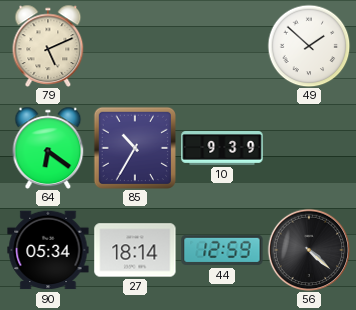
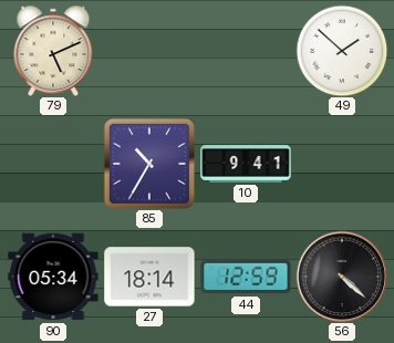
64: 6:21 -> none
10: 9:39 -> 9:41
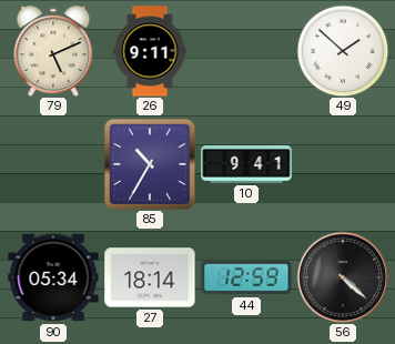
26: none -> 9:11
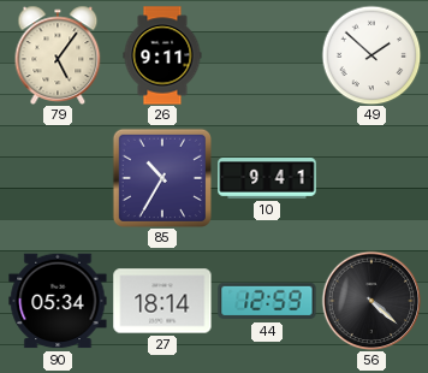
79: 5:11 -> 5:06
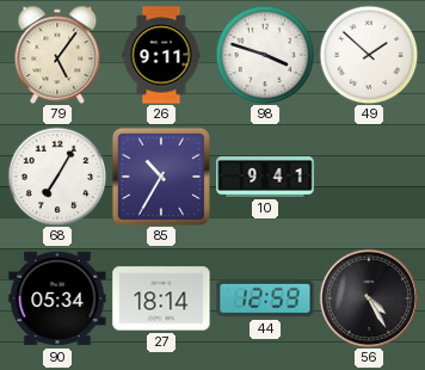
98: none -> 3:48
68: none -> 7:05
56: 4:22 -> 4:25
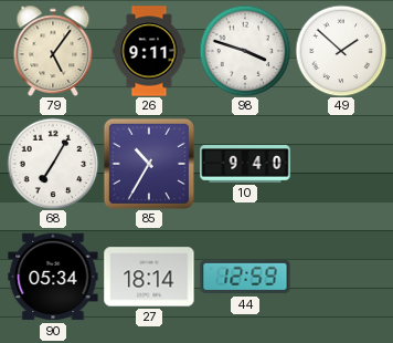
10: 9:41 -> 9:40
56: 4:25 -> none
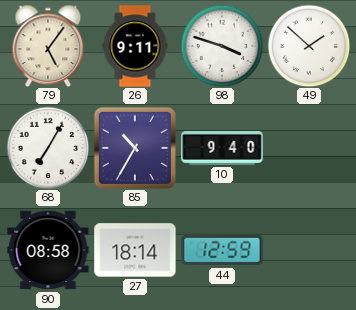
90: 05:34 -> 08:58
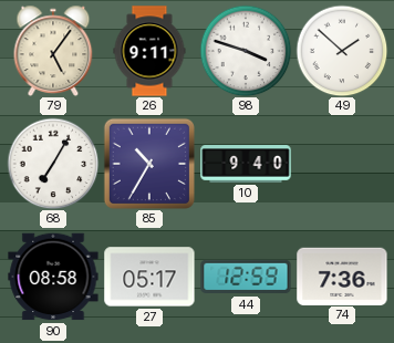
27: 18:14 -> 05:17
74: none -> 7:36
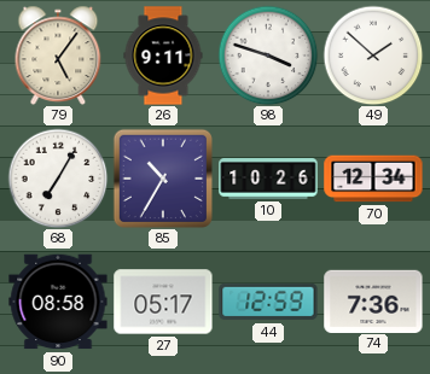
10: 9:40 -> 10:26
70: none -> 12:34
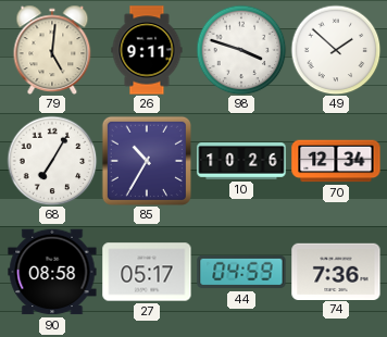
79: 5:06 -> 5:01
44: 12:59 -> 04:59
